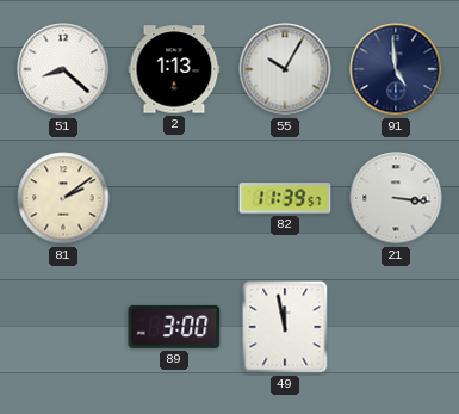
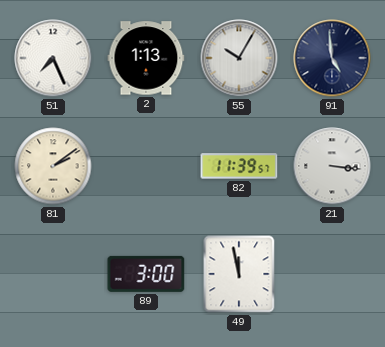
51: 8:22 -> 7:26
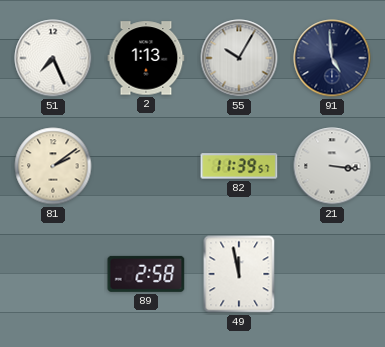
89: 3:00 -> 2:58
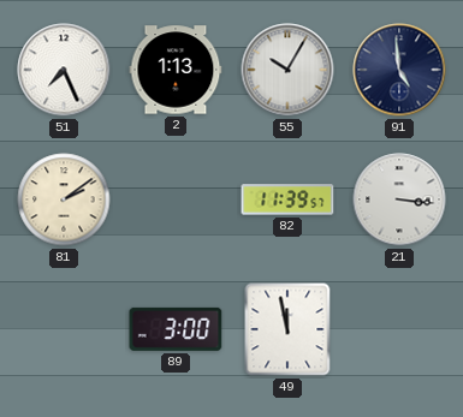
89: 2:58 -> 3:00
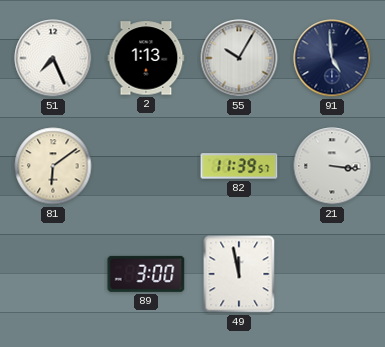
81: 2:09 -> 6:09
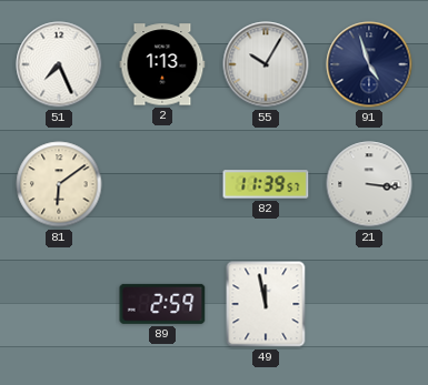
91: 4:59 -> 4:57
89: 3:00 -> 2:59
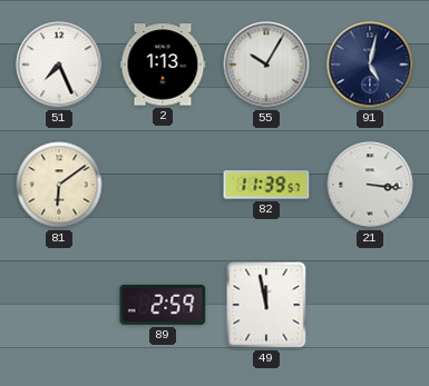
91: 4:57 -> 5:02
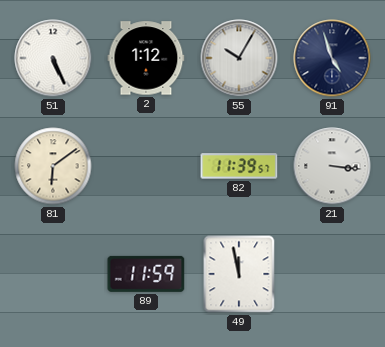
51: 7:26 -> 5:26
2: 1:13 -> 1:12
91: 5:02 -> 4:57
89: 2:59 -> 11:59
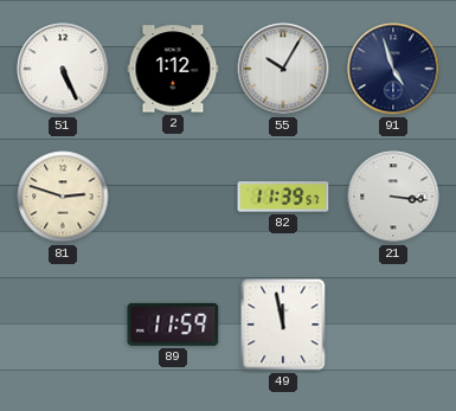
81: 6:09 -> 2:48
